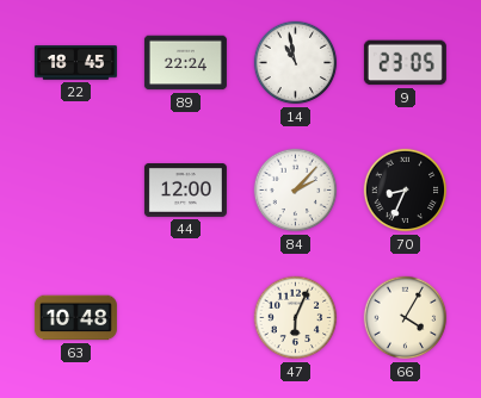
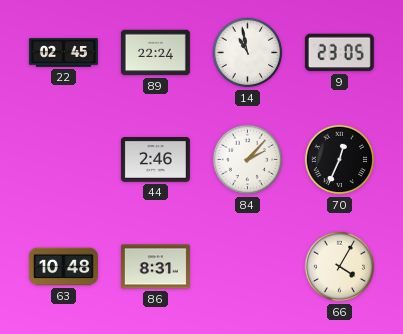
22: 18:45 -> 02:45
44: 12:00 -> 2:46
70: 8:34 -> 12:34
86: none -> 8:31
47: 6:04 -> none
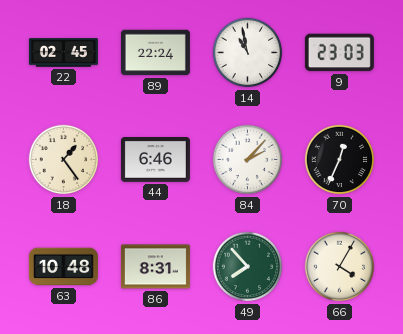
9: 23:05 -> 23:03
18: none -> 1:24
44: 2:46 -> 6:46
49: none -> 7:53
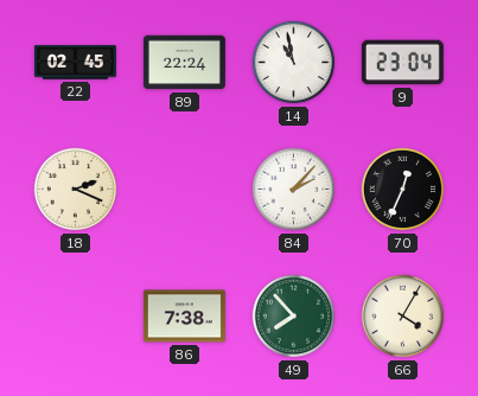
9: 23:03 -> 23:04
18: 1:24 -> 2:19
44: 6:46 -> none
63: 10:48 -> none
86: 8:31 -> 7:38
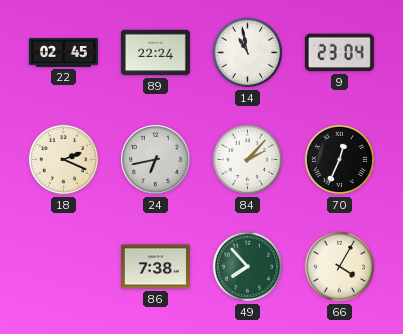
24: none -> 6:43
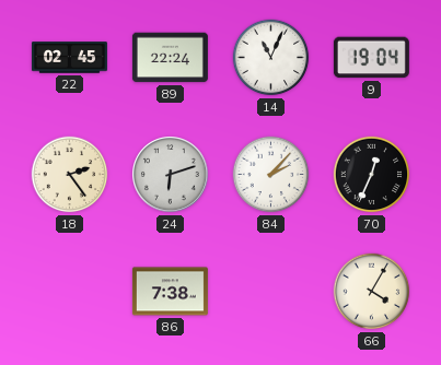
14: 10:58 -> 11:04
9: 23:04 -> 19:04
18: 2:19 -> 2:24
24: 6:43 -> 6:12
49: 7:53 -> none
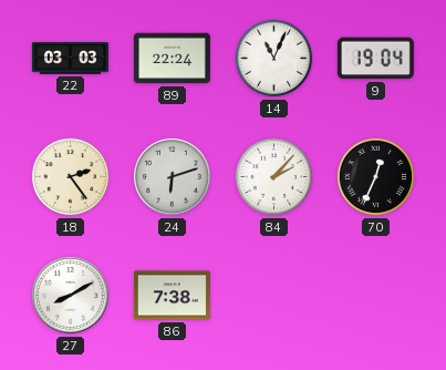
22: 02:45 -> 03:03
27: none -> 8:10
66: 4:05 -> none
